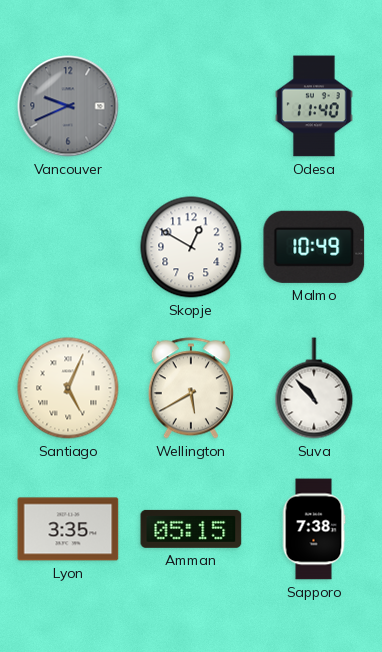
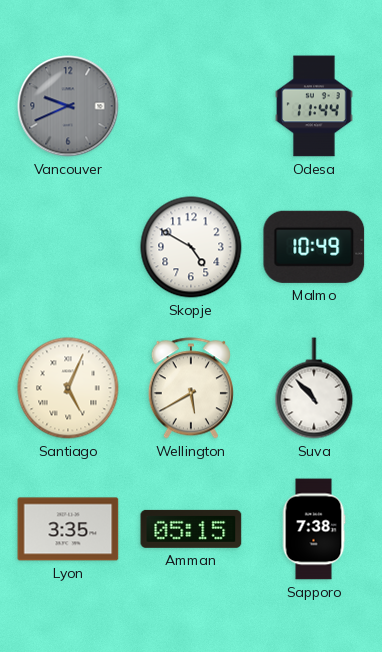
Odesa: 11:40 -> 11:44
Skopje: 12:50 -> 4:50
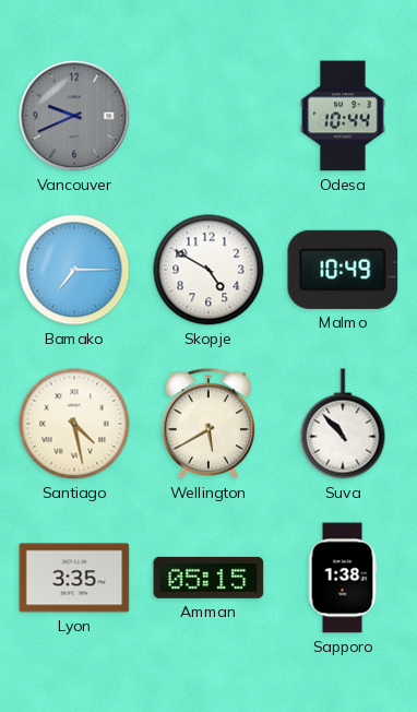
Odesa: 11:44 -> 10:44
Bamako: none -> 7:15
Santiago: 5:04 -> 4:28
Sapporo: 7:38 -> 1:38
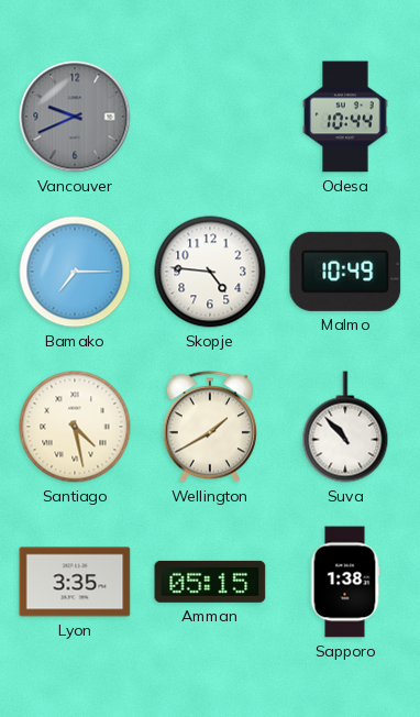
Skopje: 4:50 -> 4:46
Wellington: 5:40 -> 1:40
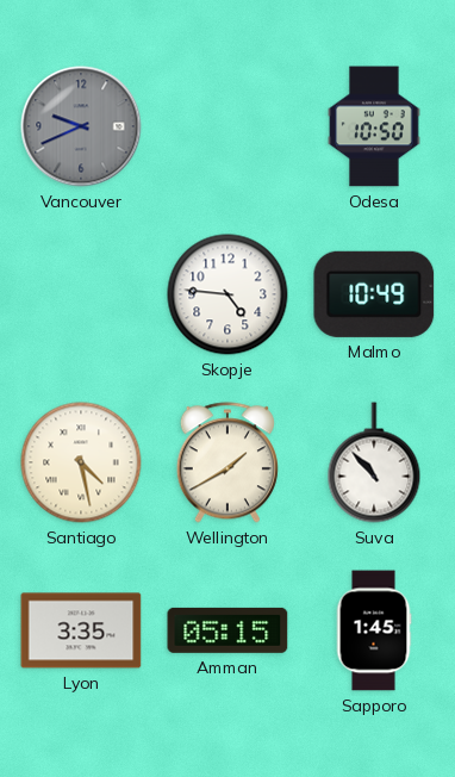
Odesa: 10:44 -> 10:50
Bamako: 7:15 -> none
Sapporo: 1:38 -> 1:45
